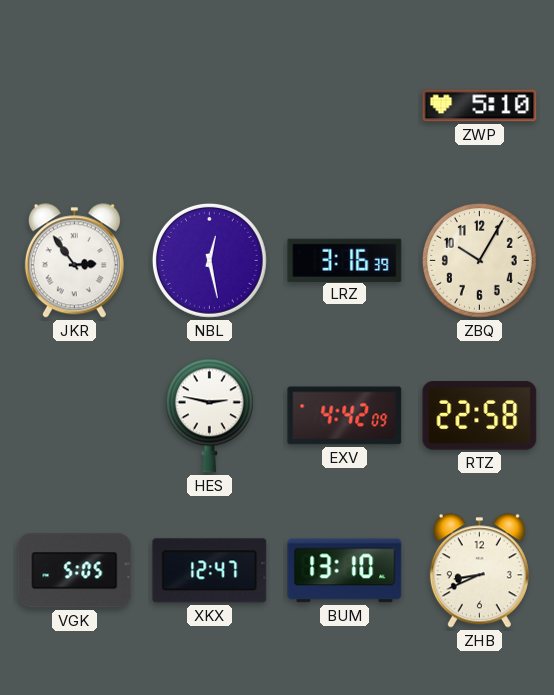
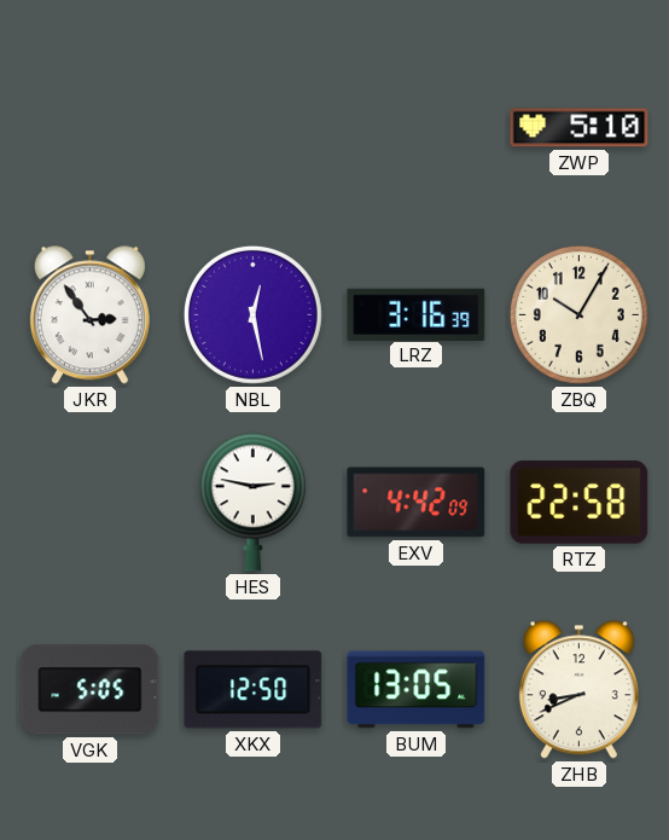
XKX: 12:47 -> 12:50
BUM: 13:10 -> 13:05
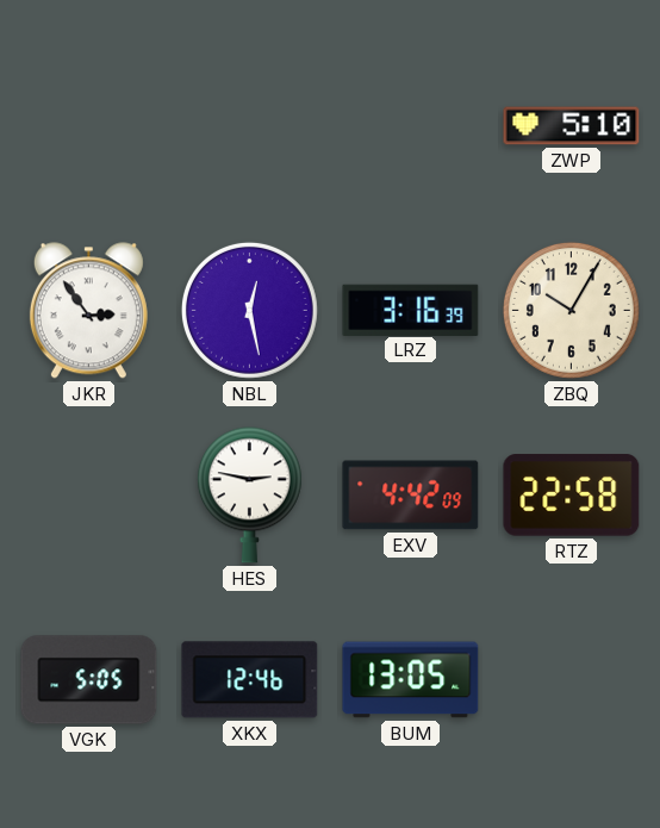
XKX: 12:50 -> 12:46
ZHB: 8:41 -> none
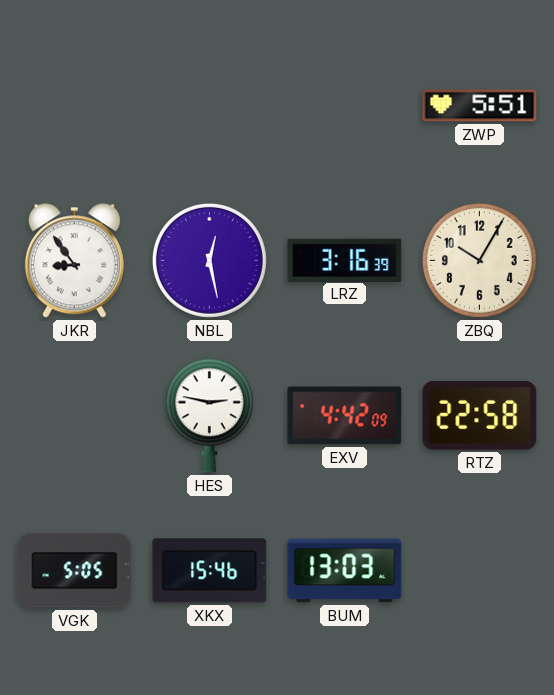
ZWP: 5:10 -> 5:51
JKR: 2:54 -> 8:54
XKX: 12:46 -> 15:46
BUM: 13:05 -> 13:03
